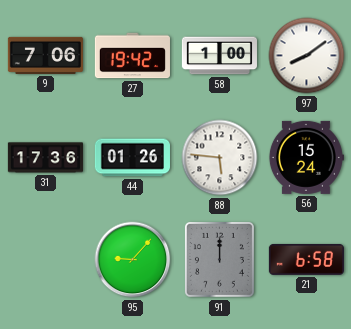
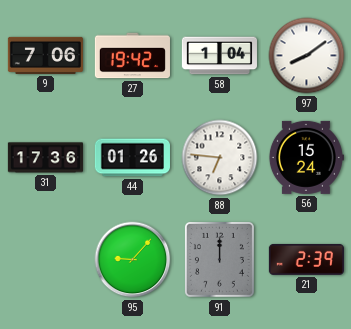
58: 1:00 -> 1:04
88: 5:46 -> 6:46
21: 6:58 -> 2:39
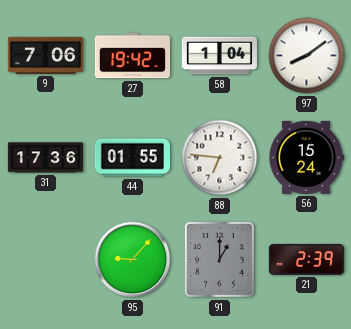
44: 01:26 -> 01:55
91: 12:00 -> 1:00
